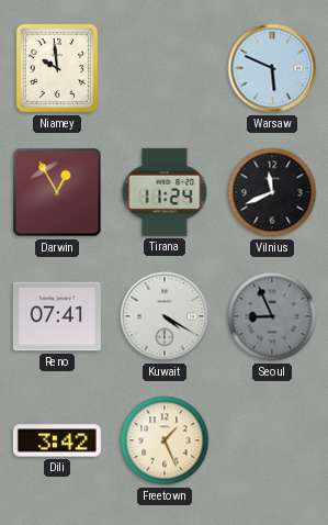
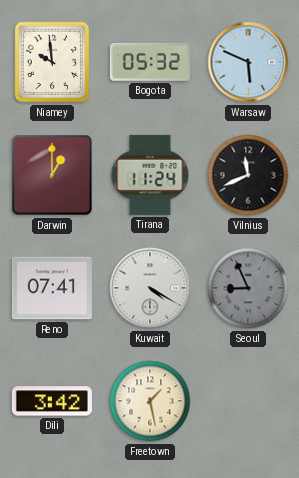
Bogota: none -> 05:32
Darwin: 12:55 -> 1:00
Freetown: 1:26 -> 1:28
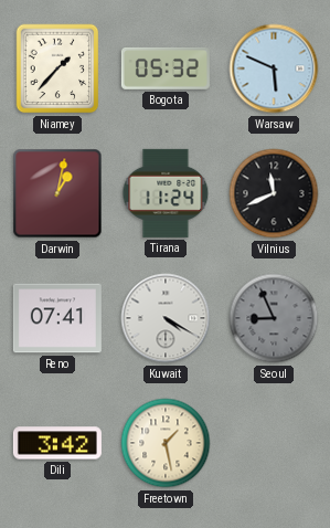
Niamey: 9:59 -> 1:37
Darwin: 1:00 -> 1:02
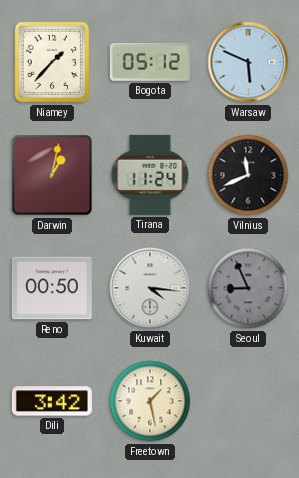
Bogota: 05:32 -> 05:12
Reno: 07:41 -> 00:50
Kuwait: 4:20 -> 4:16
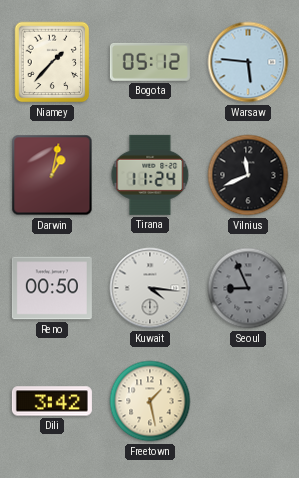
Warsaw: 5:49 -> 5:46
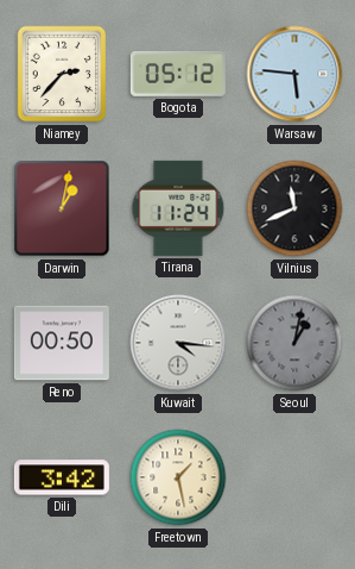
Niamey: 1:37 -> 2:37
Seoul: 8:56 -> 1:02
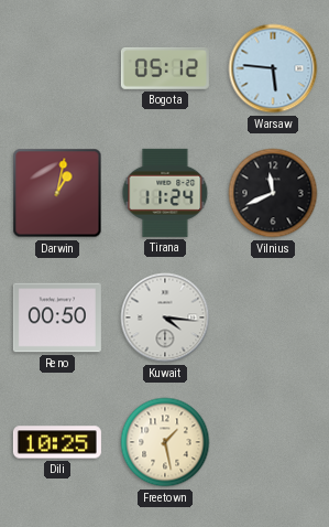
Niamey: 2:37 -> none
Seoul: 1:02 -> none
Dili: 3:42 -> 10:25
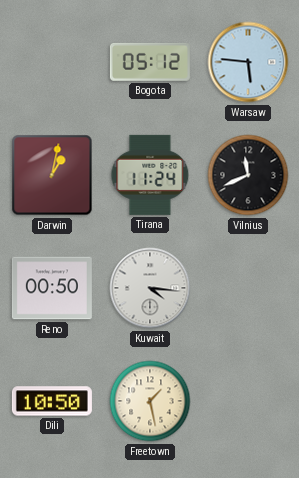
Dili: 10:25 -> 10:50
